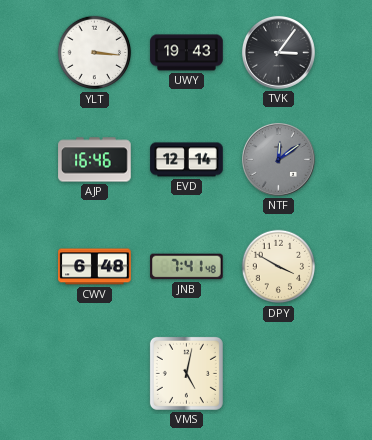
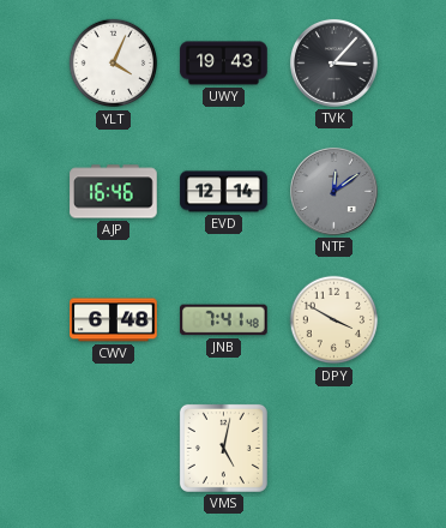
YLT: 3:16 -> 4:04
TVK: 3:06 -> 3:07
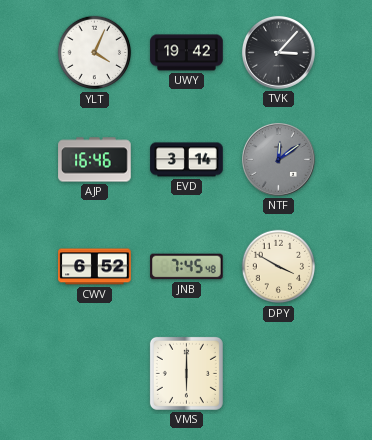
UWY: 19:43 -> 19:42
EVD: 12:14 -> 3:14
CWV: 6:48 -> 6:52
JNB: 7:41 -> 7:45
VMS: 5:02 -> 6:00
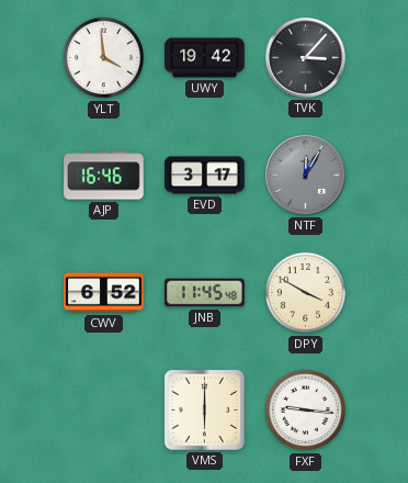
YLT: 4:04 -> 3:59
EVD: 3:14 -> 3:17
NTF: 12:09 -> 12:05
JNB: 7:45 -> 11:45
FXF: none -> 9:16
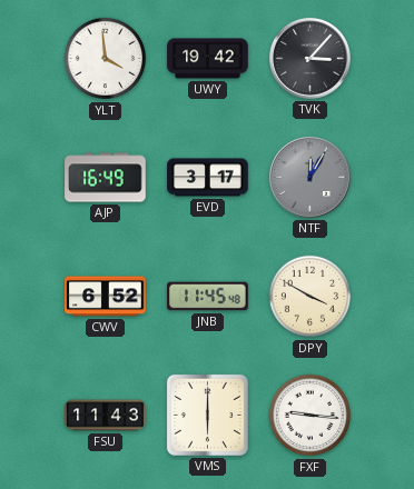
AJP: 16:46 -> 16:49
FSU: none -> 11:43
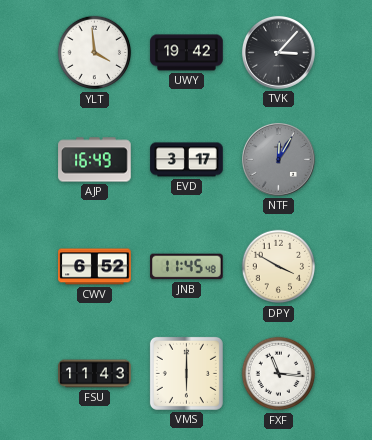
FXF: 9:16 -> 11:16
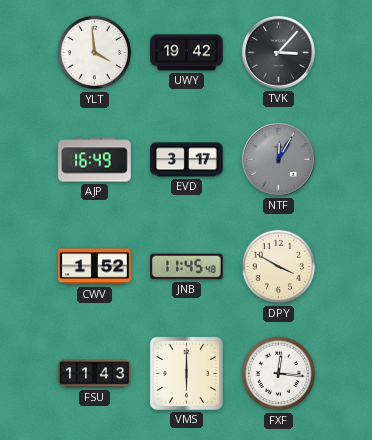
CWV: 6:52 -> 1:52
FXF: 11:16 -> 12:16
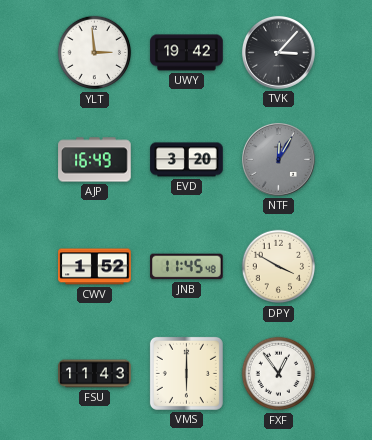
YLT: 3:59 -> 2:59
EVD: 3:17 -> 3:20
FXF: 12:16 -> 12:54
